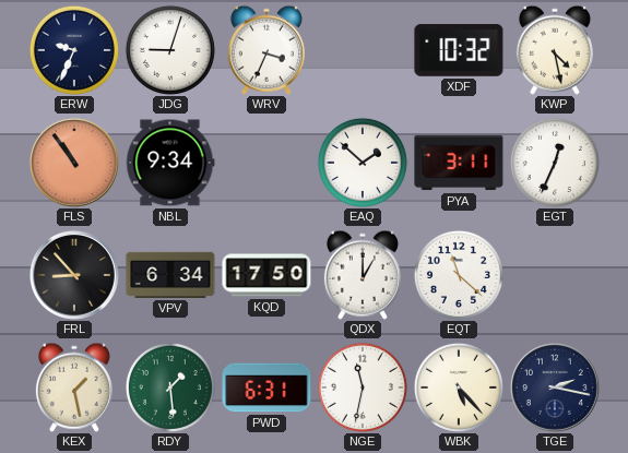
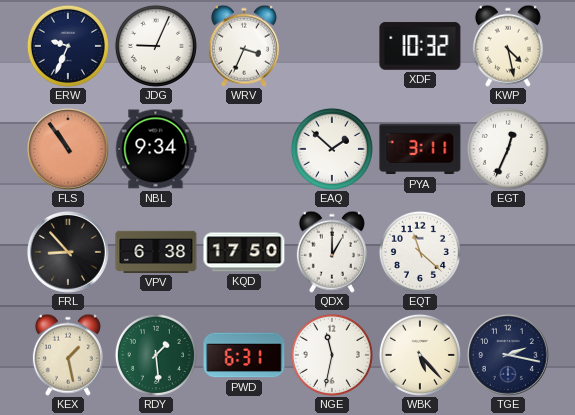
JDG: 9:03 -> 9:04
VPV: 6:34 -> 6:38
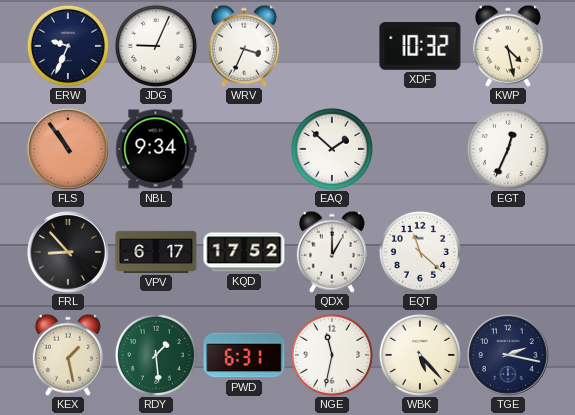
PYA: 3:11 -> none
VPV: 6:38 -> 6:17
KQD: 17:50 -> 17:52
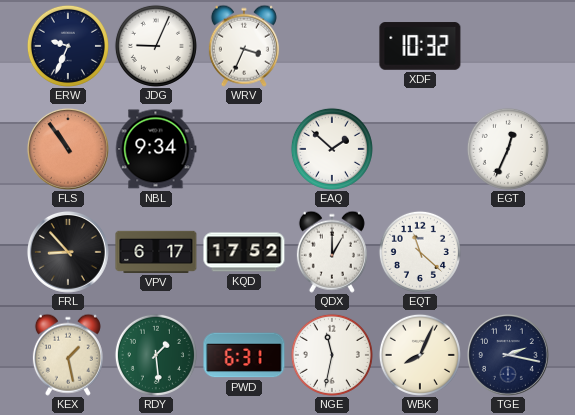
KWP: 4:28 -> none
WBK: 5:23 -> 8:04
